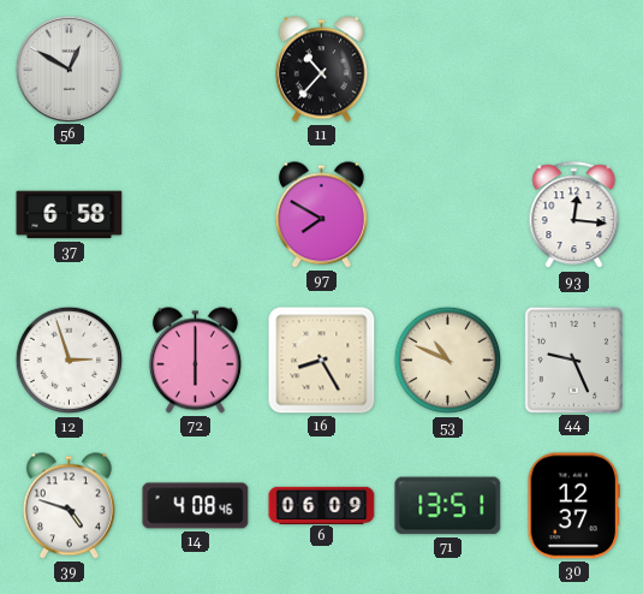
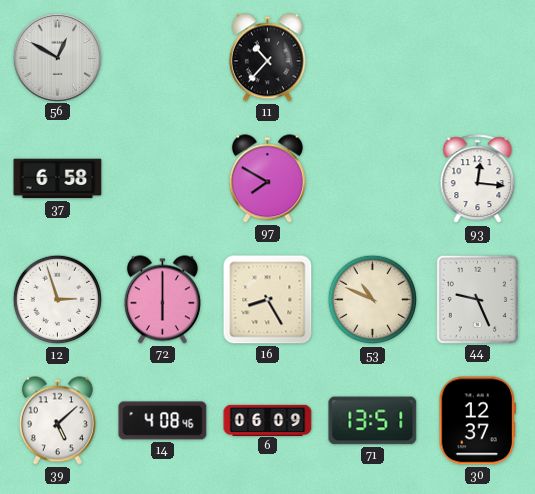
39: 4:48 -> 5:08
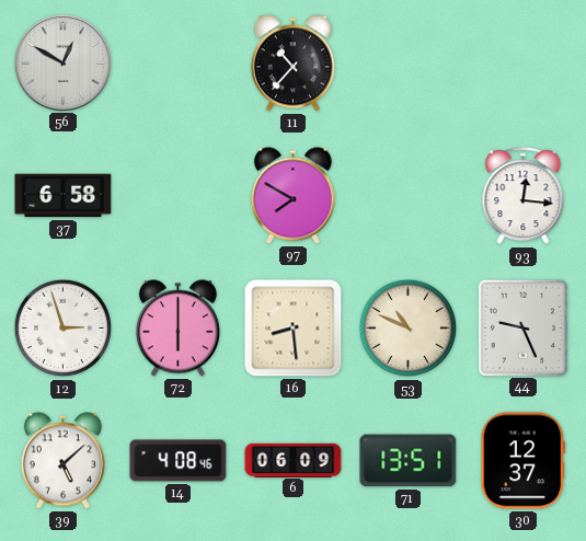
16: 8:25 -> 8:29
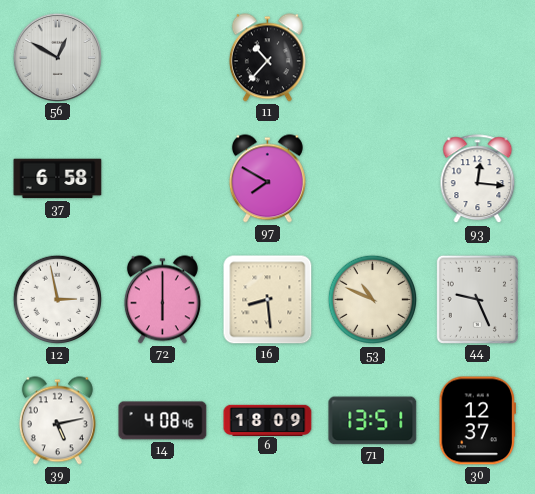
12: 2:57 -> 2:58
39: 5:08 -> 5:13
6: 06:09 -> 18:09
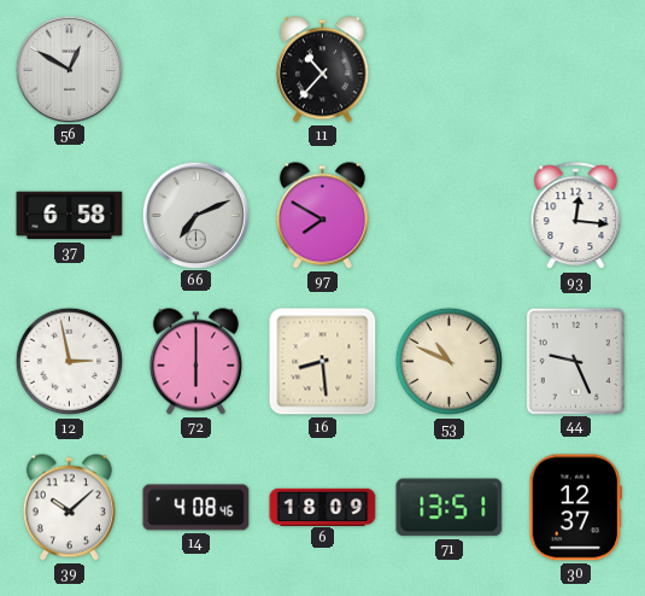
66: none -> 7:11
39: 5:13 -> 10:08
